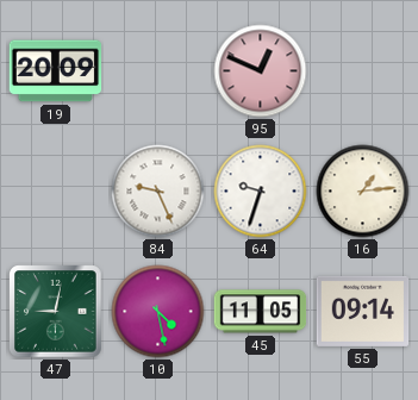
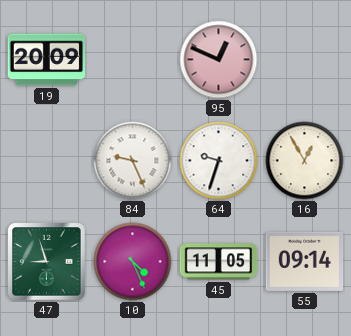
16: 1:14 -> 12:55
47: 9:02 -> 8:57
10: 4:28 -> 4:26
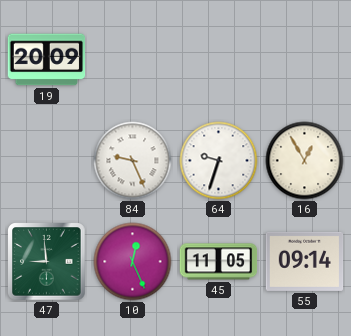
95: 12:49 -> none
47: 8:57 -> 8:59
10: 4:26 -> 12:26
